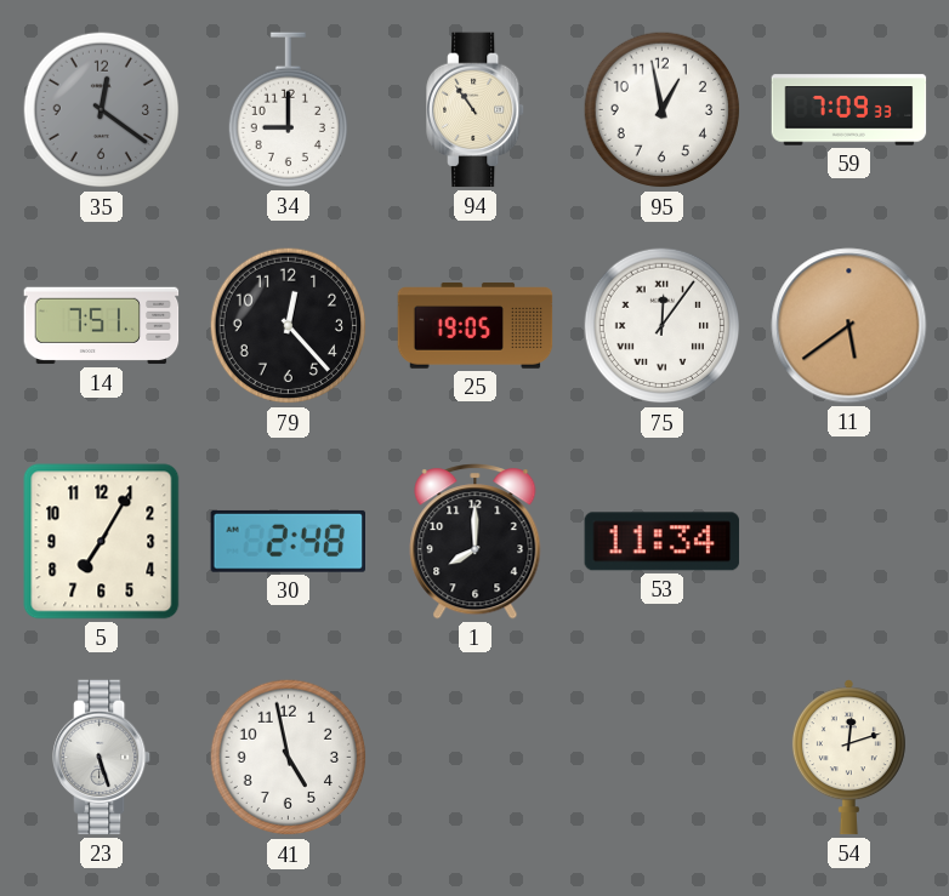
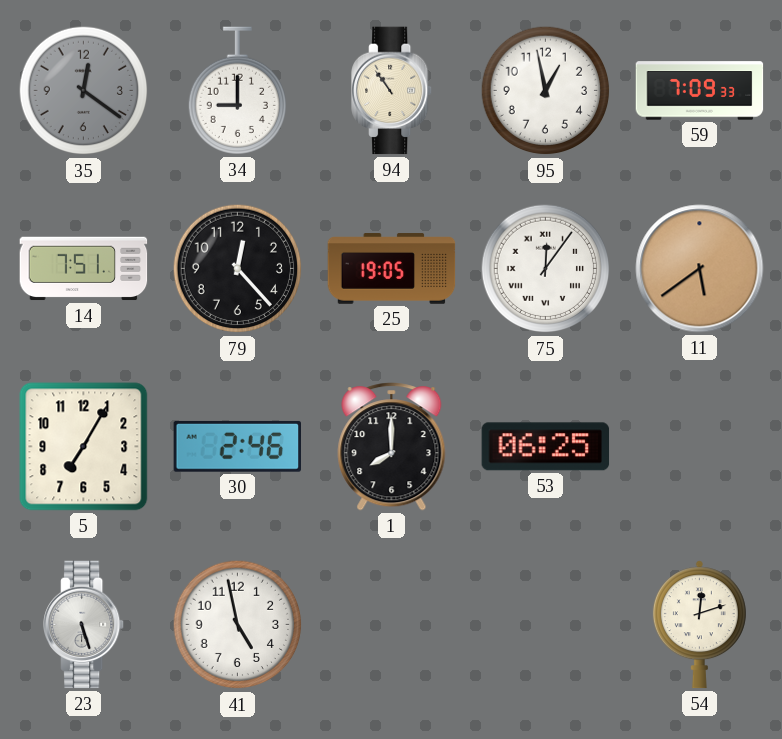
30: 2:48 -> 2:46
53: 11:34 -> 06:25
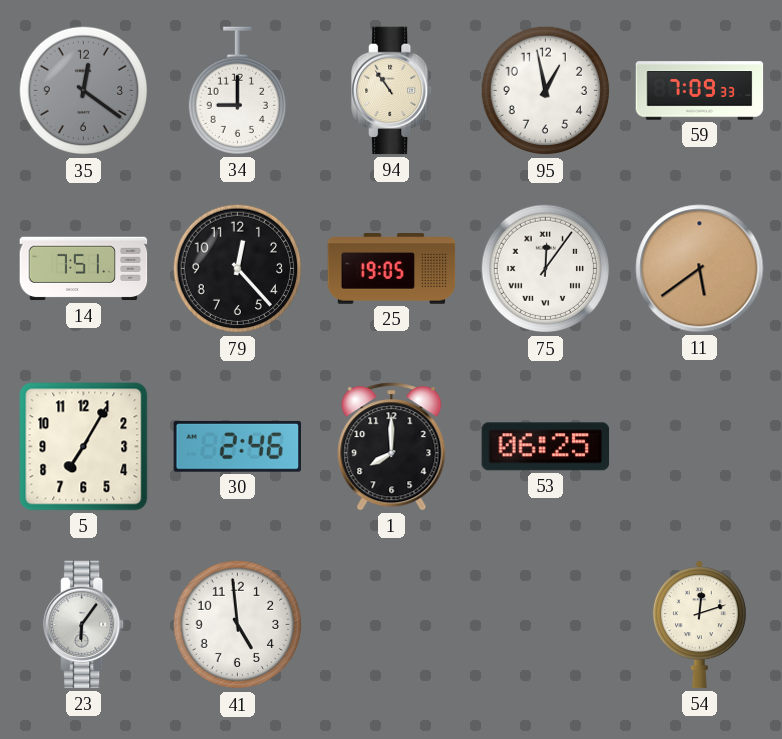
23: 5:27 -> 6:06
41: 4:58 -> 4:59
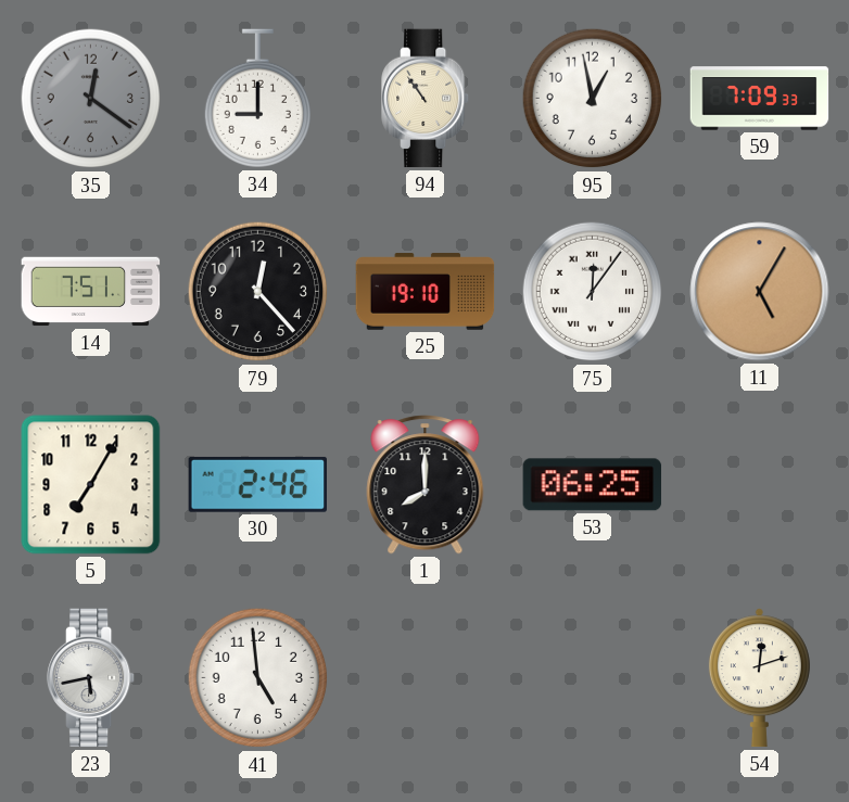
25: 19:05 -> 19:10
11: 5:39 -> 5:05
23: 6:06 -> 5:43
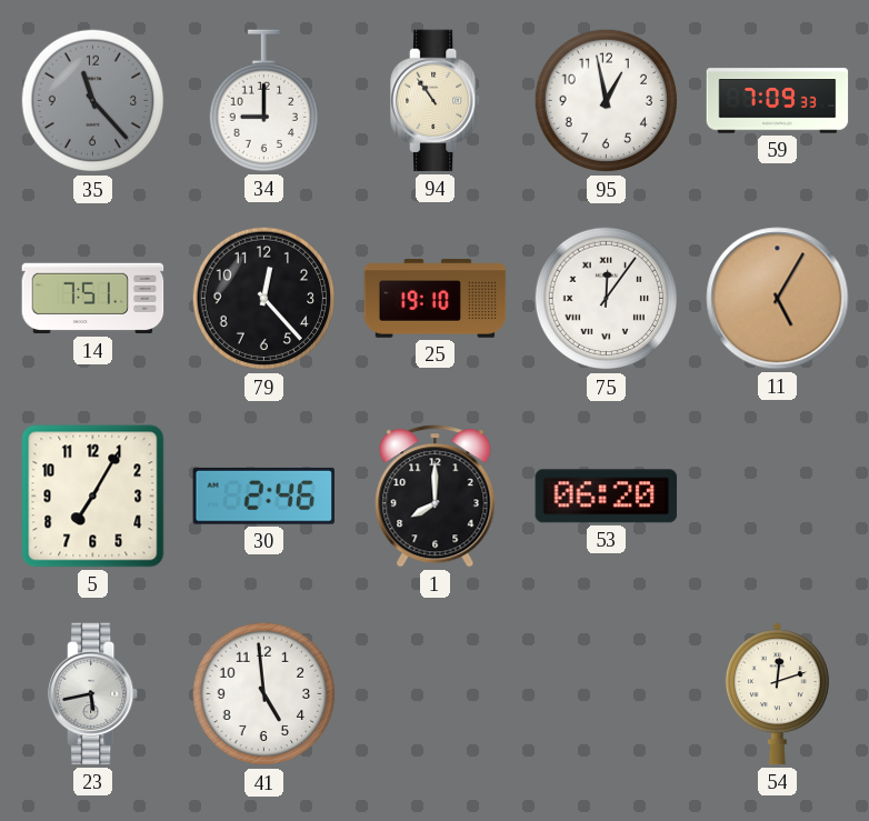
35: 12:21 -> 11:23
53: 06:25 -> 06:20
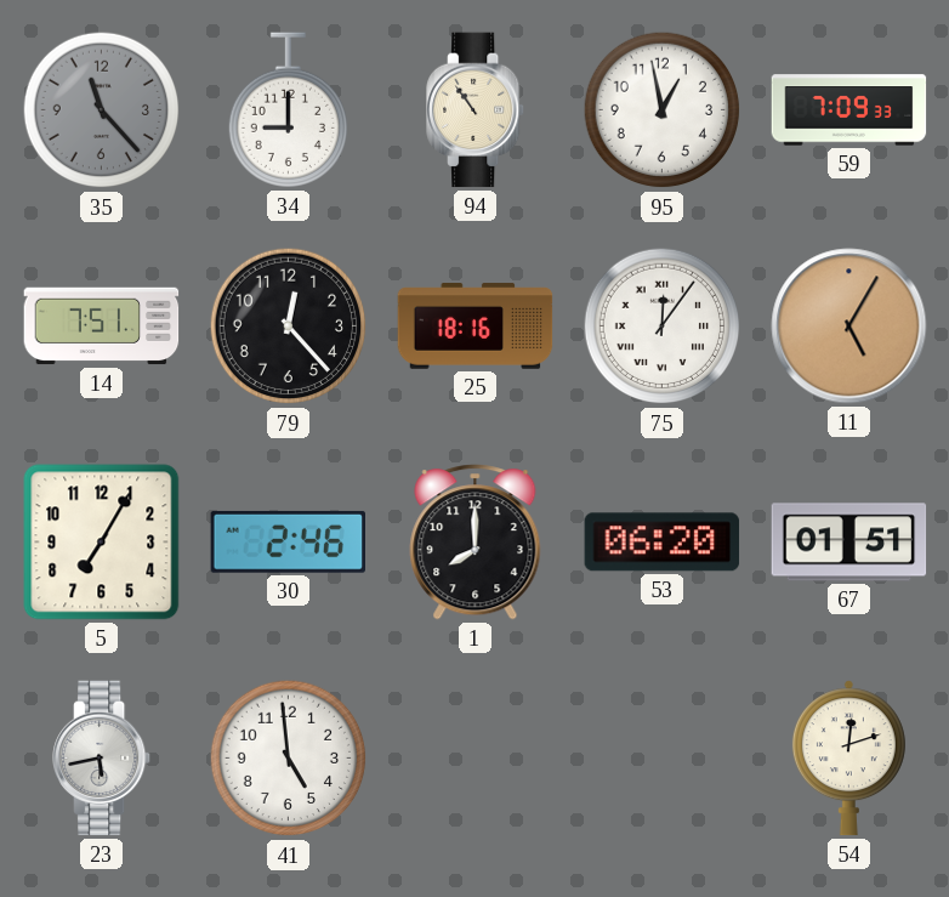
25: 19:10 -> 18:16
67: none -> 01:51
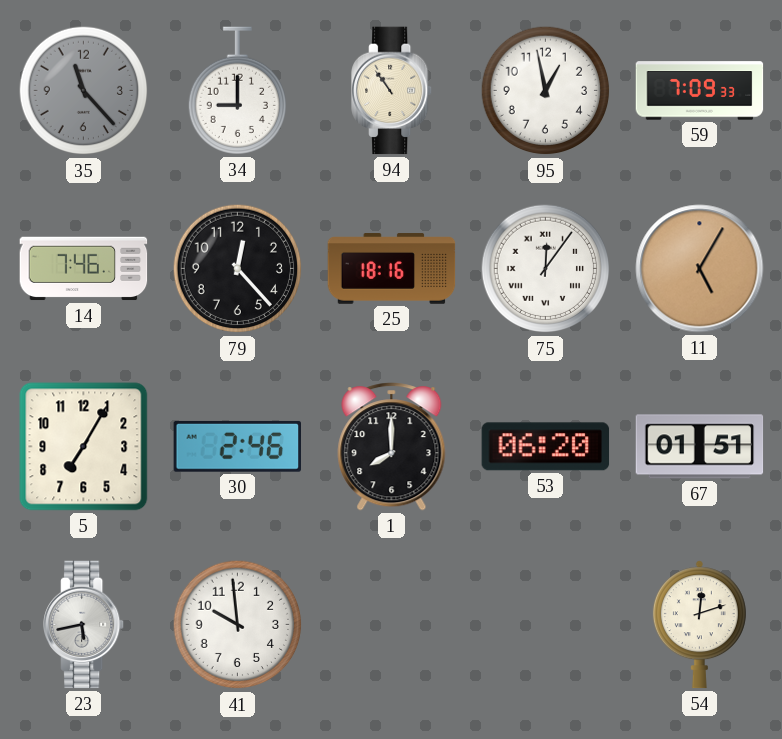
14: 7:51 -> 7:46
41: 4:59 -> 9:59
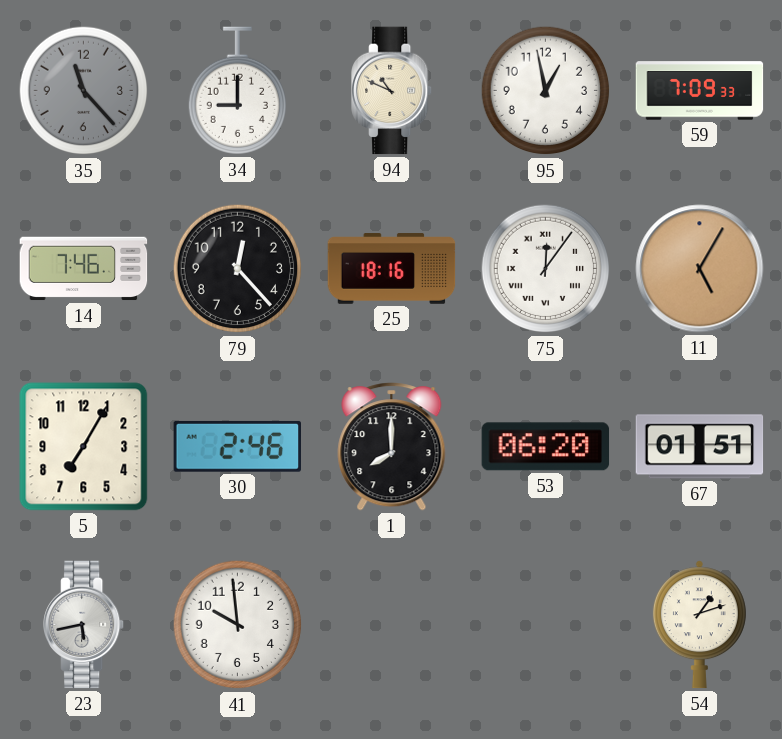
94: 10:54 -> 10:49
54: 12:12 -> 1:12
